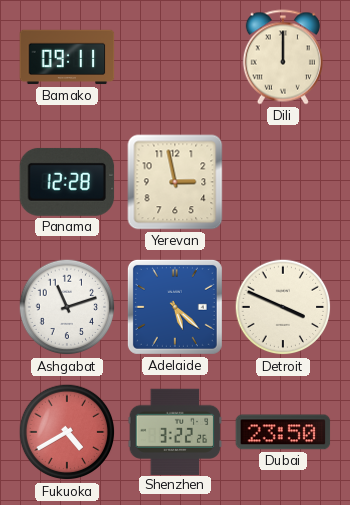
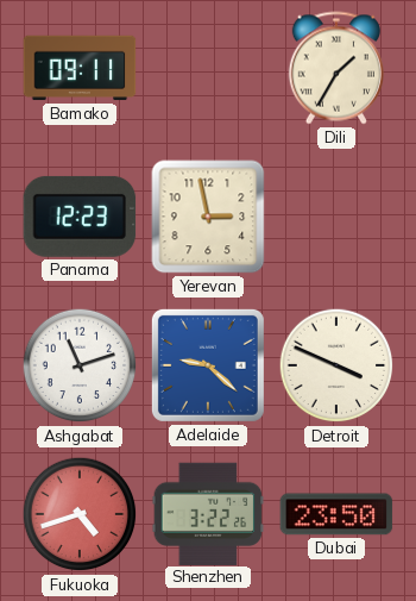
Dili: 12:00 -> 1:35
Panama: 12:28 -> 12:23
Adelaide: 5:22 -> 9:22
Fukuoka: 4:40 -> 4:42
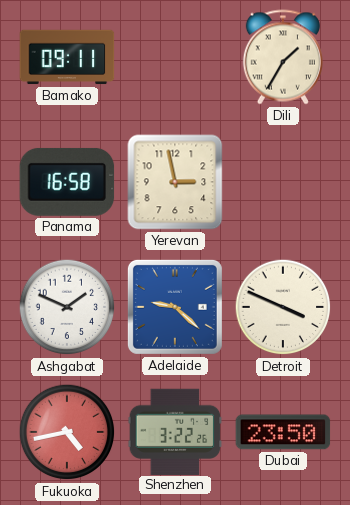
Panama: 12:23 -> 16:58
Ashgabat: 11:12 -> 1:49
Fukuoka: 4:42 -> 4:43
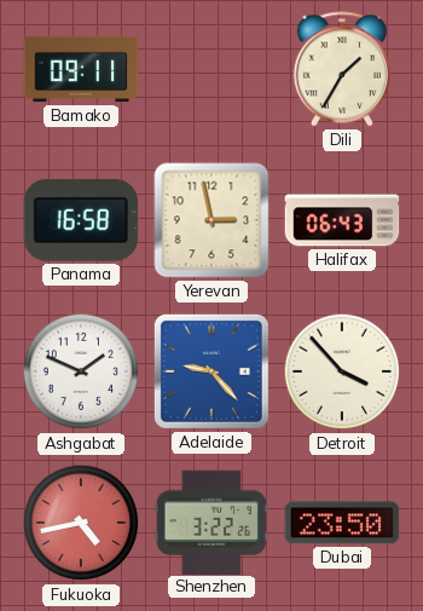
Halifax: none -> 06:43
Adelaide: 9:22 -> 9:23
Detroit: 3:49 -> 3:53
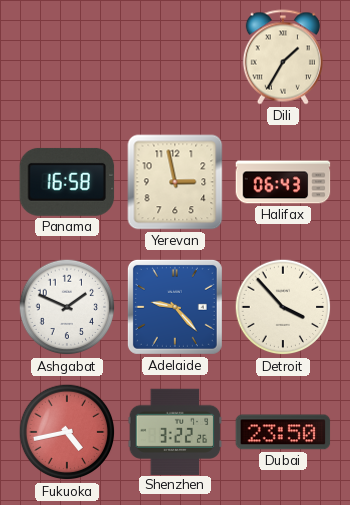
Bamako: 09:11 -> none
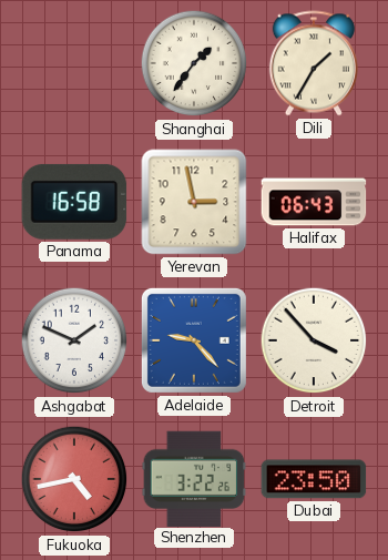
Shanghai: none -> 1:36
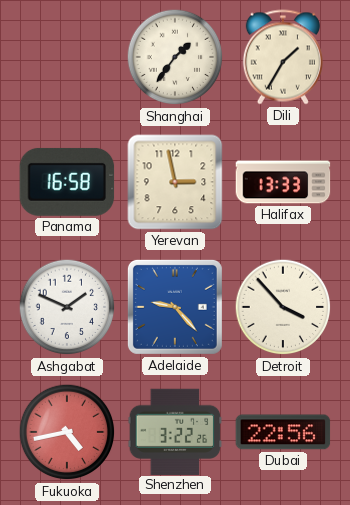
Halifax: 06:43 -> 13:33
Dubai: 23:50 -> 22:56
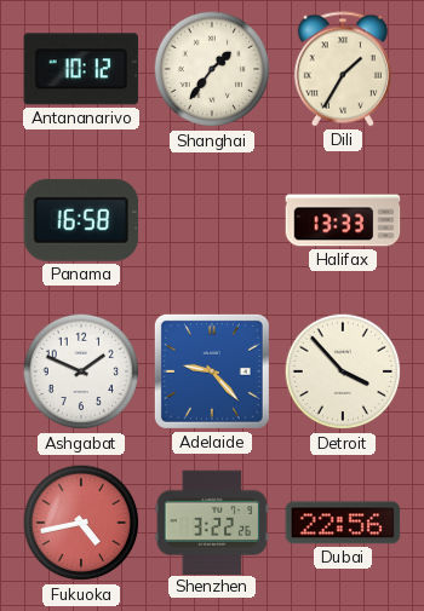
Antananarivo: none -> 10:12
Yerevan: 2:58 -> none
